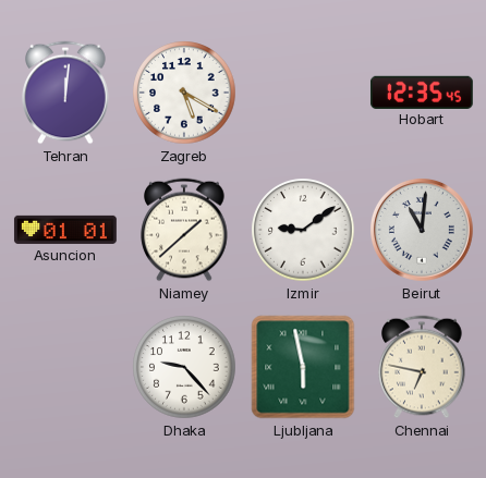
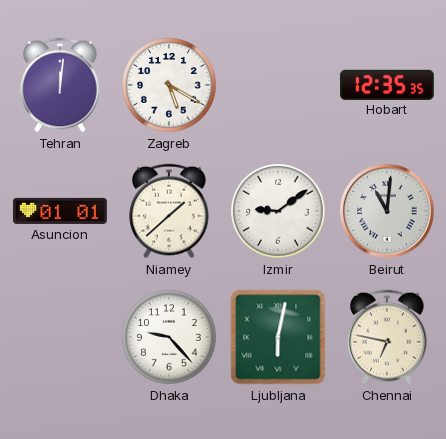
Hobart: 12:35:45 -> 12:35:35
Ljubljana: 5:58 -> 6:02
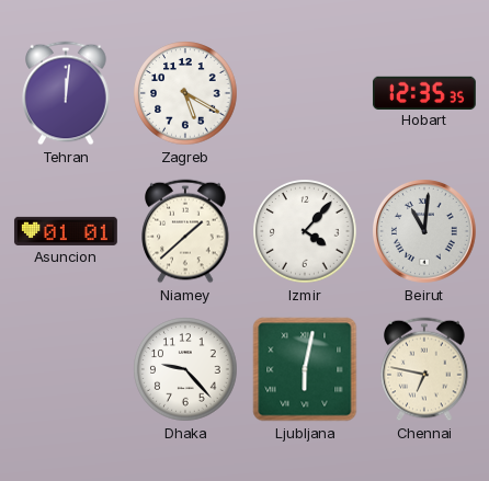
Izmir: 9:09 -> 4:07
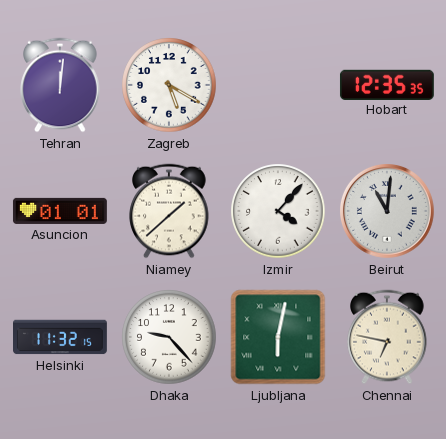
Helsinki: none -> 11:32
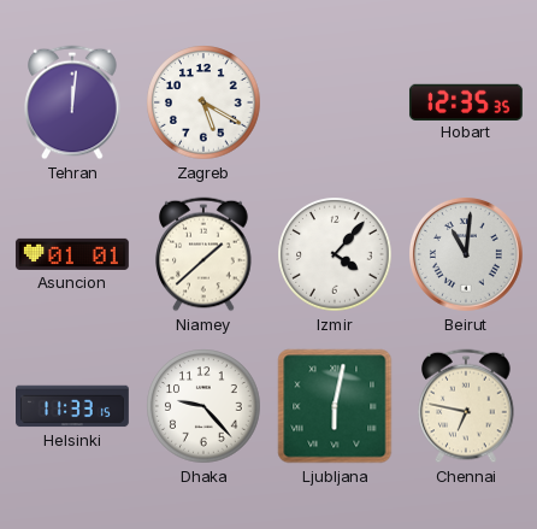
Helsinki: 11:32 -> 11:33
